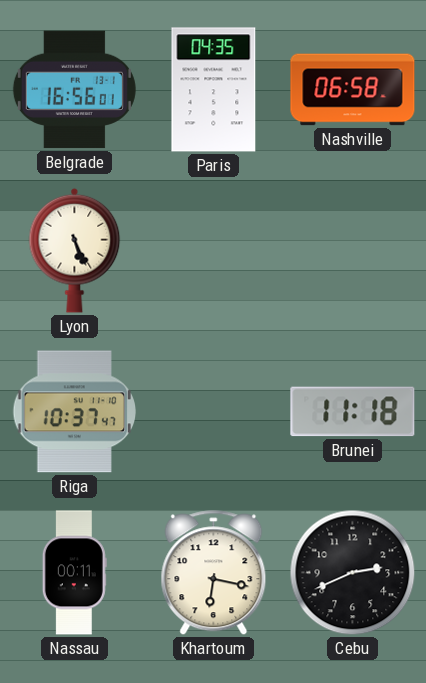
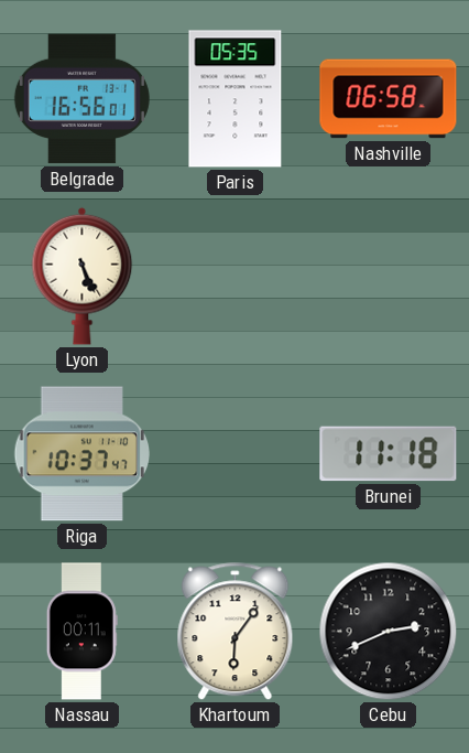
Paris: 04:35 -> 05:35
Khartoum: 6:17 -> 6:06
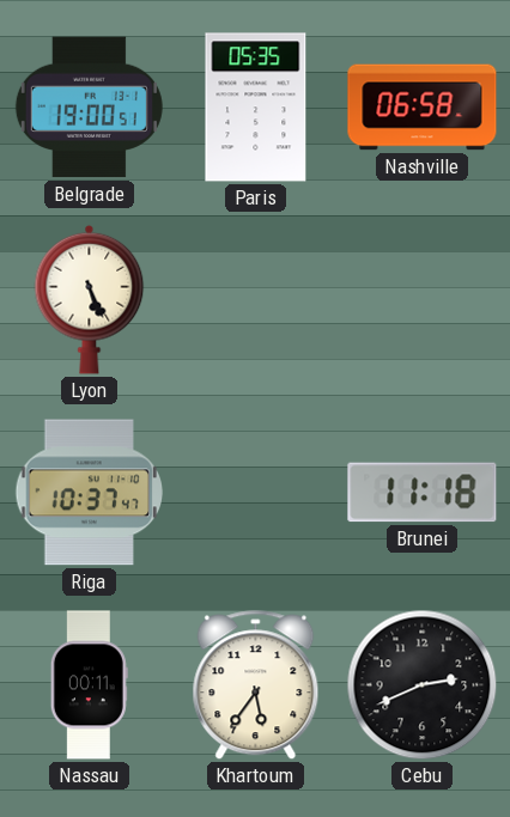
Belgrade: 16:56 -> 19:00
Khartoum: 6:06 -> 5:36
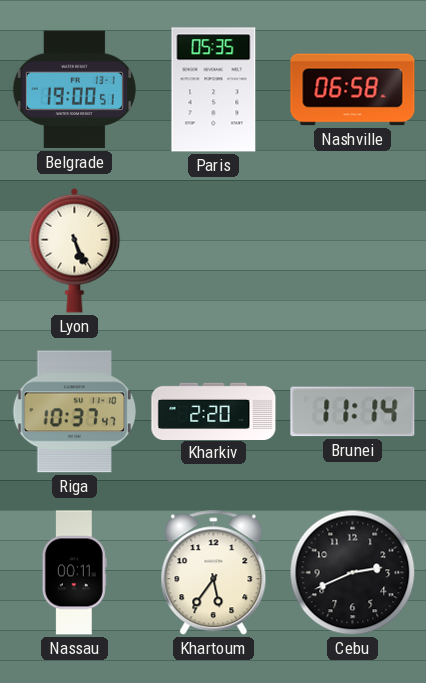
Kharkiv: none -> 2:20
Brunei: 11:18 -> 11:14
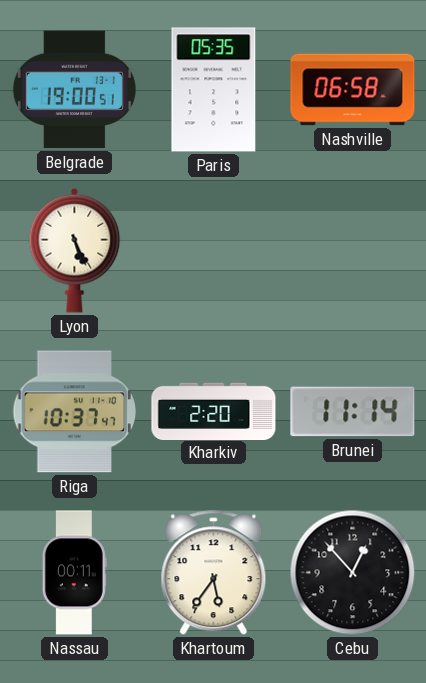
Cebu: 2:41 -> 12:53
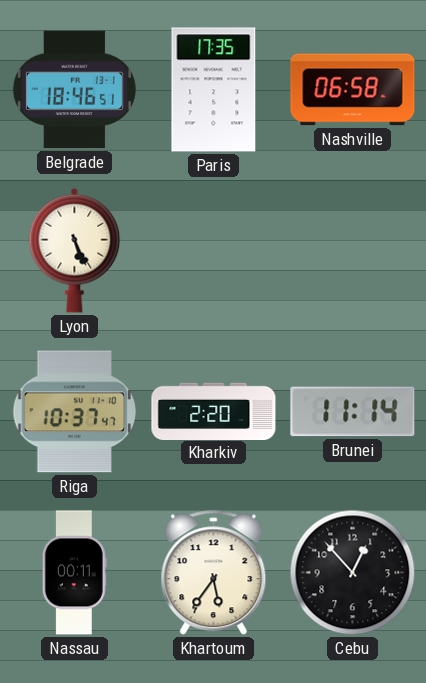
Belgrade: 19:00 -> 18:46
Paris: 05:35 -> 17:35
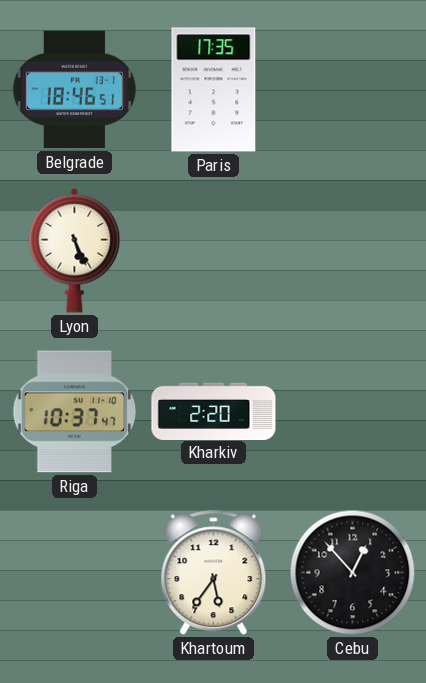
Nashville: 06:58 -> none
Brunei: 11:14 -> none
Nassau: 00:11 -> none
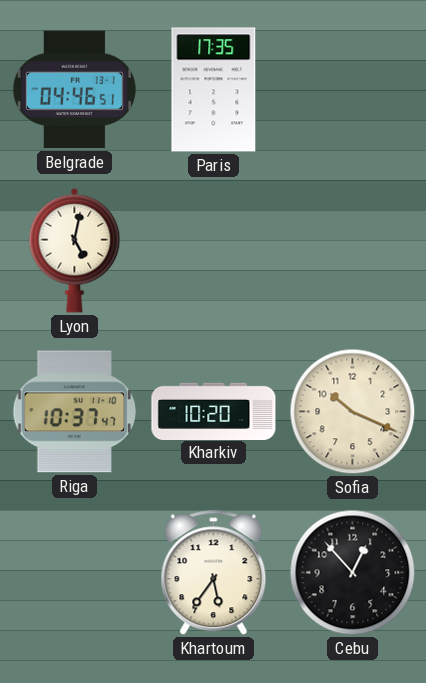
Belgrade: 18:46 -> 04:46
Lyon: 5:26 -> 5:02
Kharkiv: 2:20 -> 10:20
Sofia: none -> 10:19
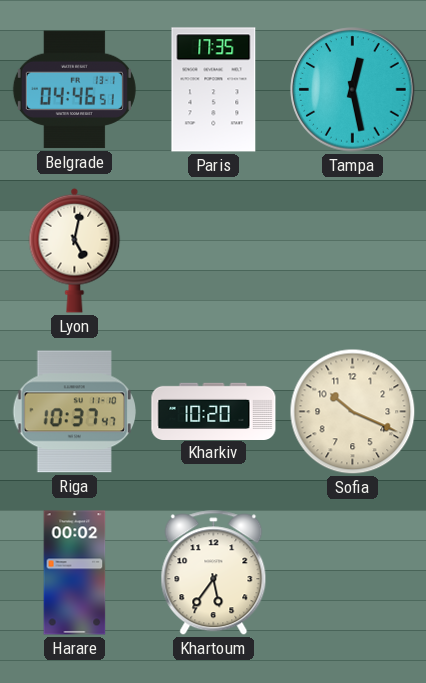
Tampa: none -> 12:28
Harare: none -> 00:02
Cebu: 12:53 -> none
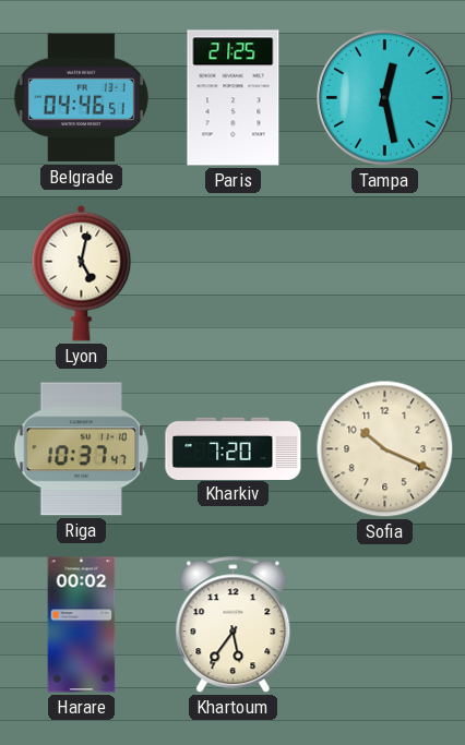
Paris: 17:35 -> 21:25
Kharkiv: 10:20 -> 7:20
